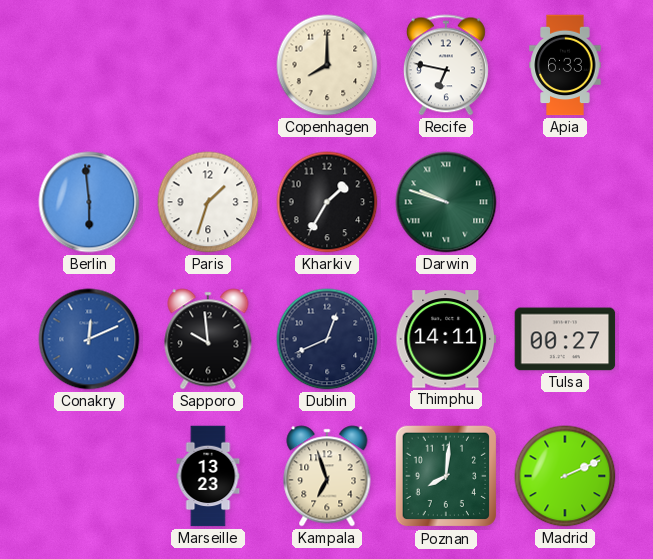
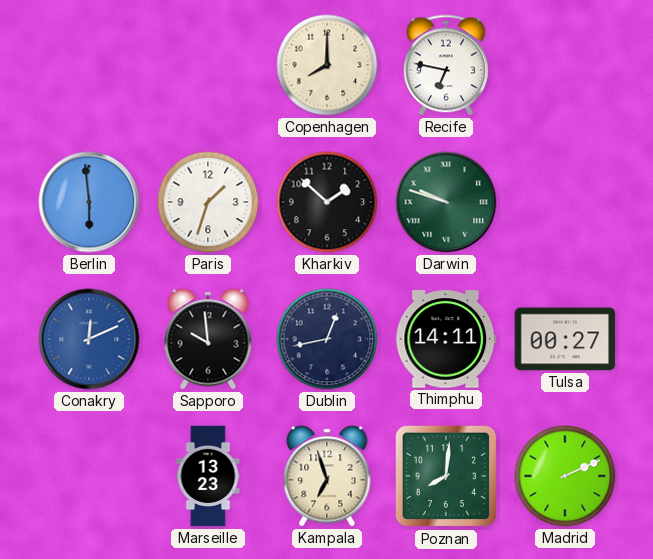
Apia: 6:33 -> none
Kharkiv: 1:35 -> 1:52
Dublin: 12:41 -> 12:43
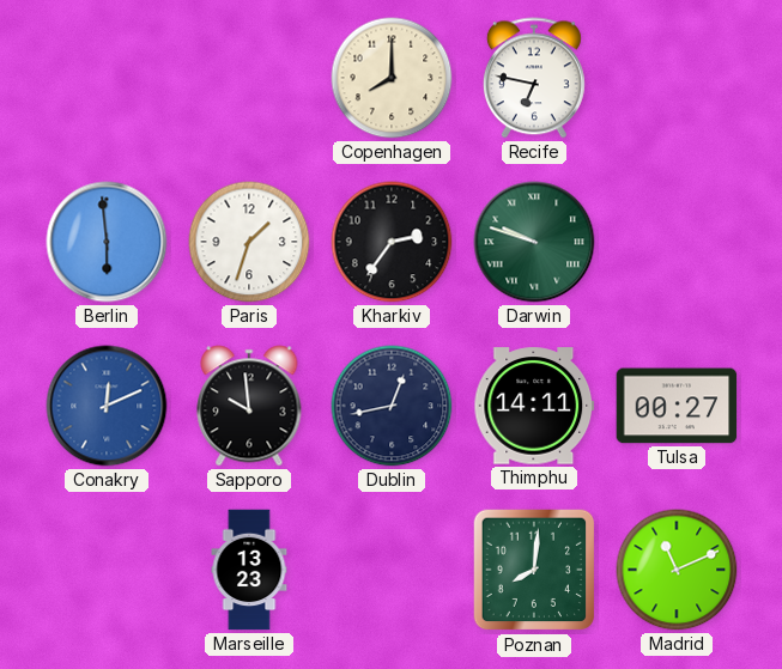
Kharkiv: 1:52 -> 2:36
Kampala: 6:57 -> none
Madrid: 2:11 -> 11:11
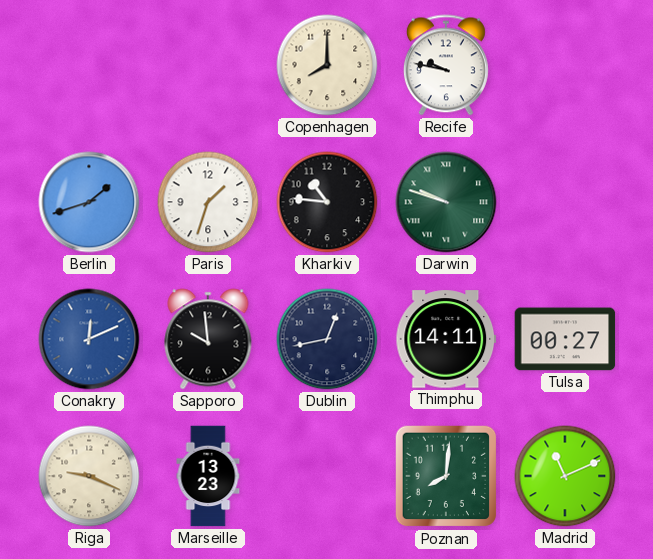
Recife: 6:47 -> 9:47
Berlin: 5:59 -> 1:42
Kharkiv: 2:36 -> 10:46
Riga: none -> 9:19
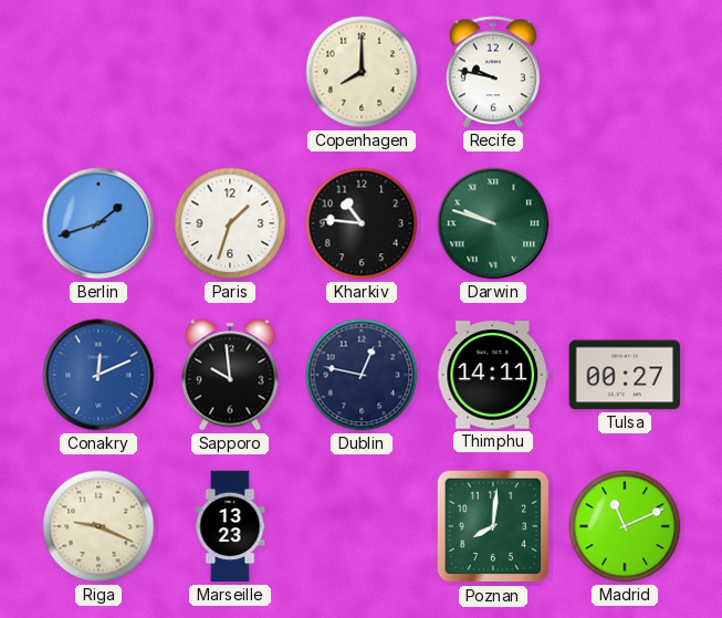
Dublin: 12:43 -> 12:47
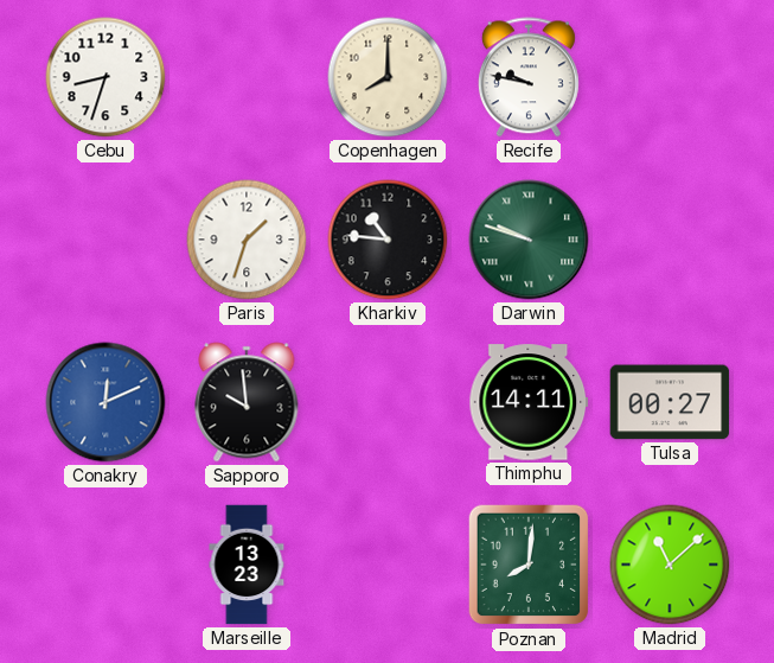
Cebu: none -> 8:33
Berlin: 1:42 -> none
Dublin: 12:47 -> none
Riga: 9:19 -> none
Madrid: 11:11 -> 11:08
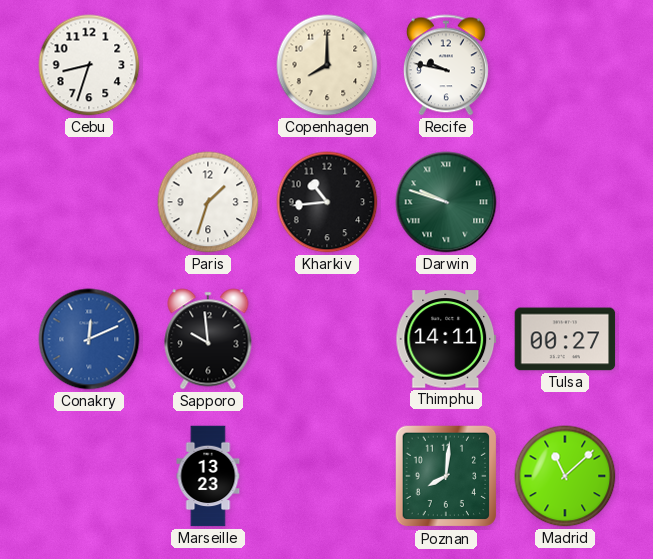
Kharkiv: 10:46 -> 10:44
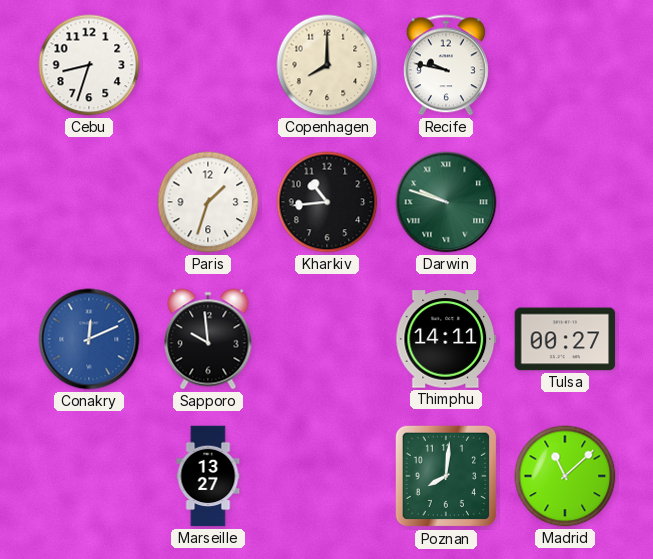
Marseille: 13:23 -> 13:27
